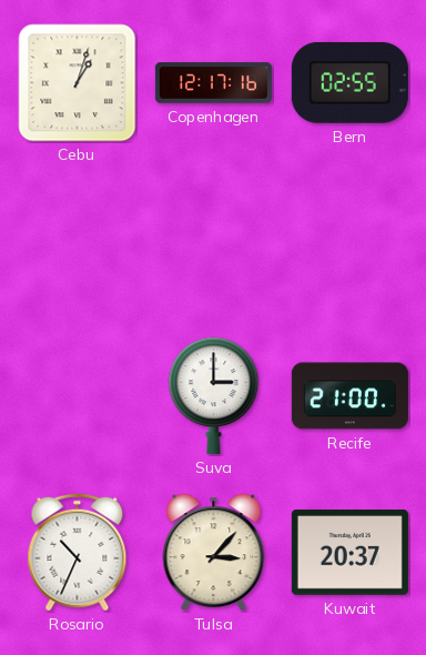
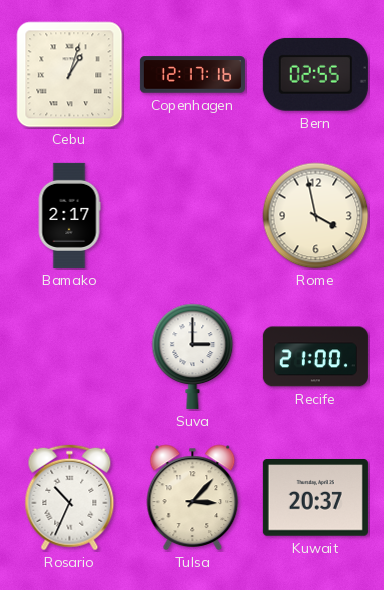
Bamako: none -> 2:17
Rome: none -> 3:58
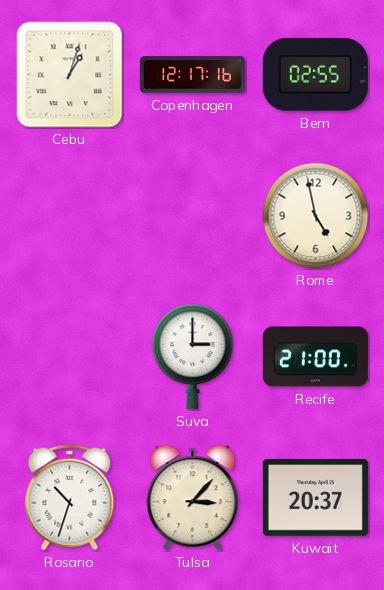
Bamako: 2:17 -> none
Rome: 3:58 -> 4:58
Rosario: 10:34 -> 10:33
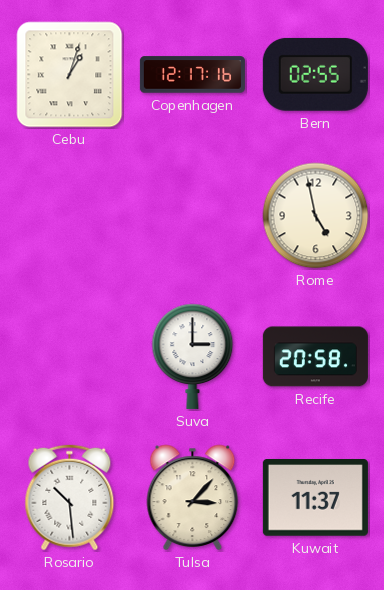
Recife: 21:00 -> 20:58
Rosario: 10:33 -> 10:29
Kuwait: 20:37 -> 11:37
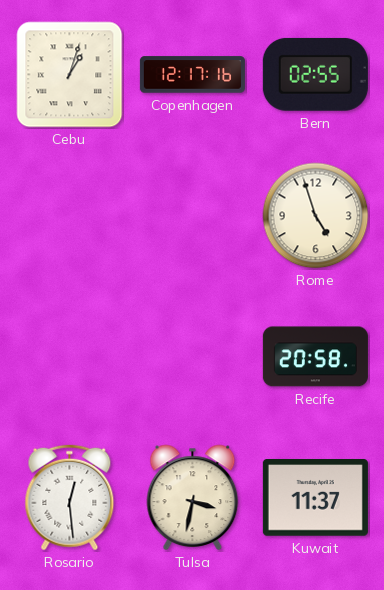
Rome: 4:58 -> 4:57
Suva: 3:00 -> none
Rosario: 10:29 -> 12:29
Tulsa: 3:07 -> 3:32
